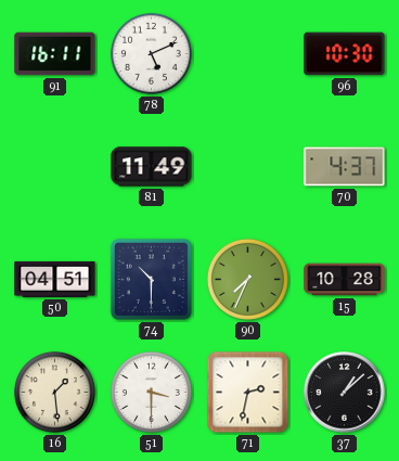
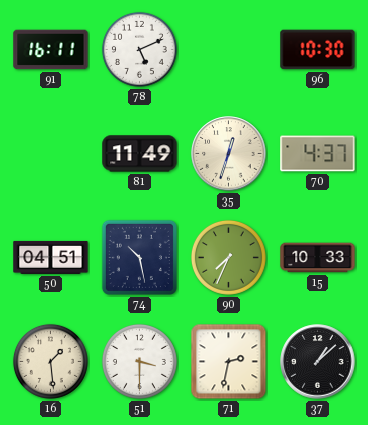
35: none -> 12:33
74: 10:30 -> 10:28
15: 10:28 -> 10:33
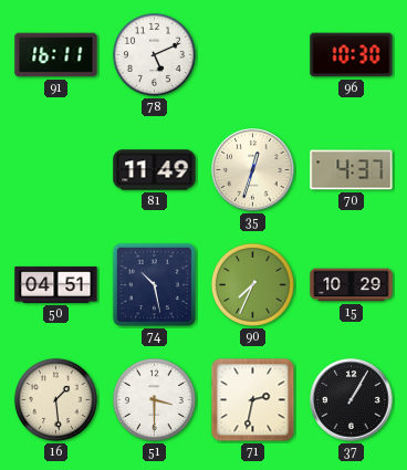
15: 10:33 -> 10:29
37: 1:08 -> 1:05
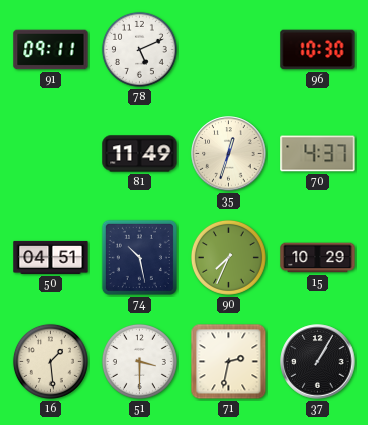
91: 16:11 -> 09:11
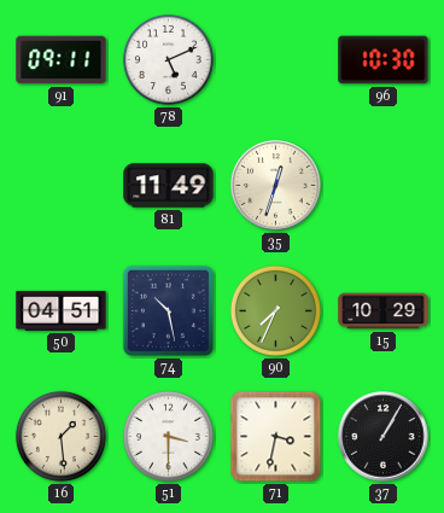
70: 4:37 -> none
71: 2:32 -> 3:32
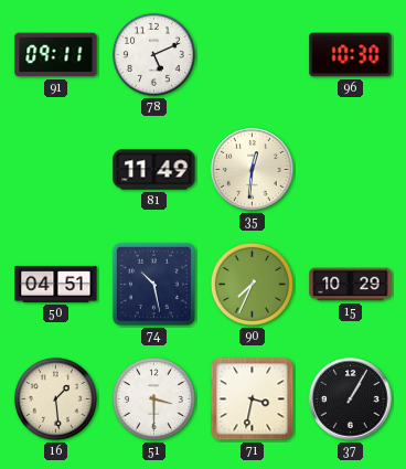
35: 12:33 -> 12:31
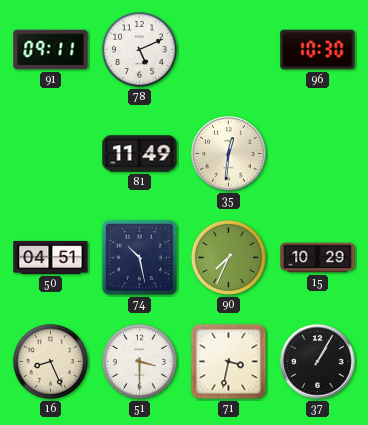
16: 1:29 -> 8:26
